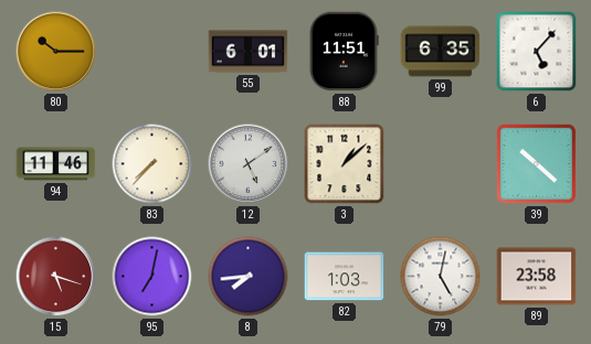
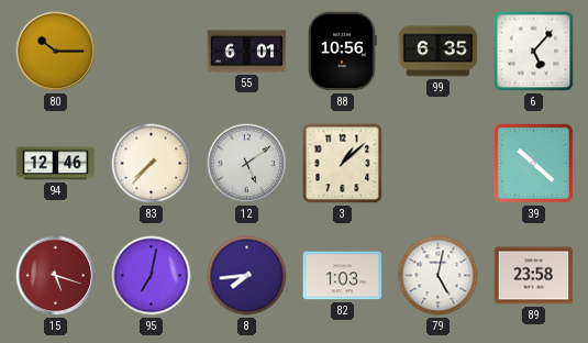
88: 11:51 -> 10:56
94: 11:46 -> 12:46
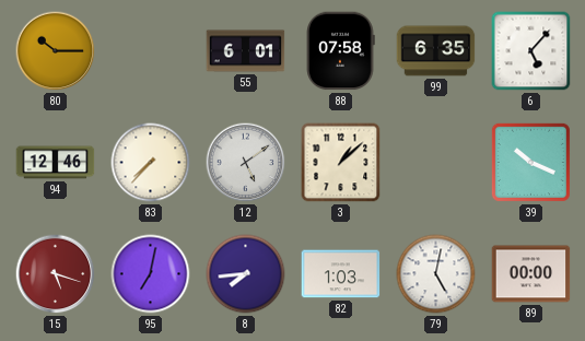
88: 10:56 -> 07:58
39: 10:22 -> 10:19
89: 23:58 -> 00:00
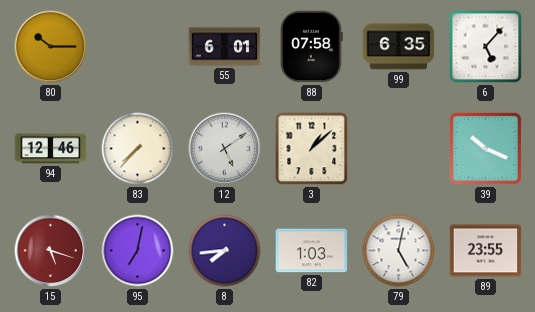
89: 00:00 -> 23:55
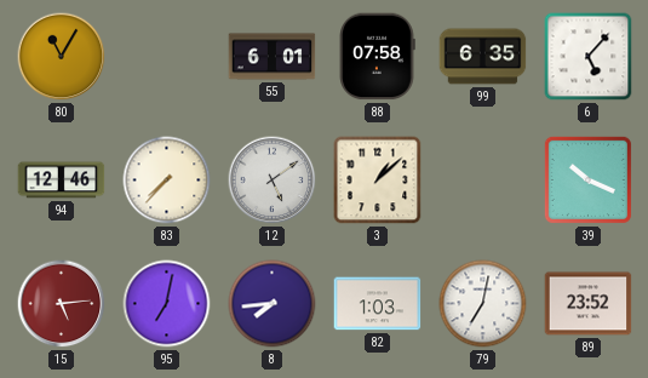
80: 10:15 -> 11:05
15: 5:18 -> 5:14
79: 5:02 -> 7:02
89: 23:55 -> 23:52
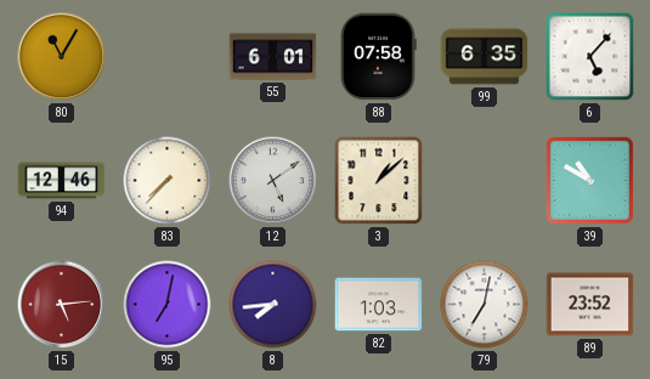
39: 10:19 -> 10:50
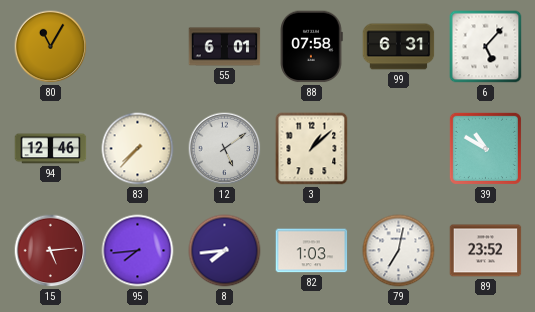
99: 6:35 -> 6:31
95: 7:02 -> 7:44
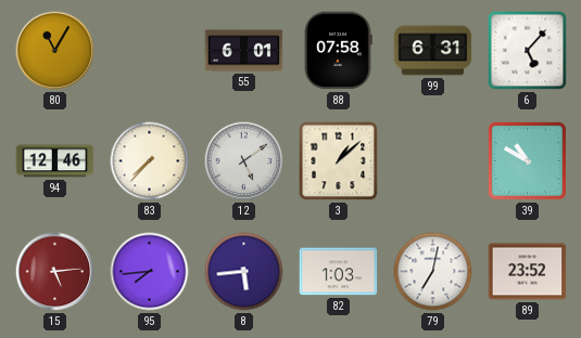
8: 7:44 -> 5:44
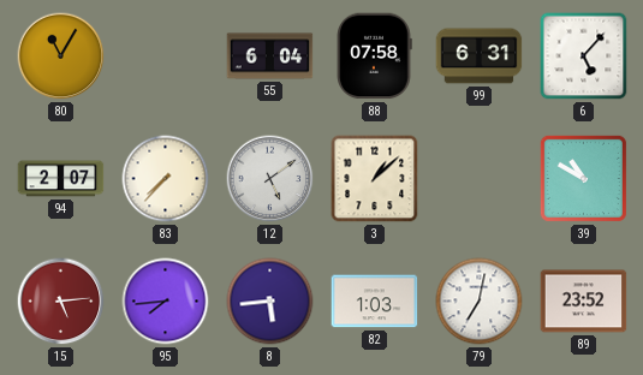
55: 6:01 -> 6:04
94: 12:46 -> 2:07
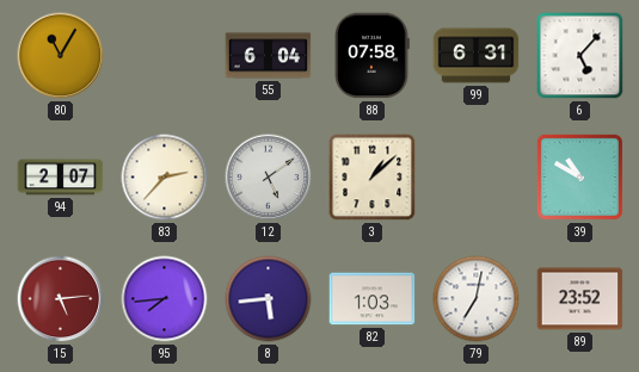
83: 7:37 -> 2:37
